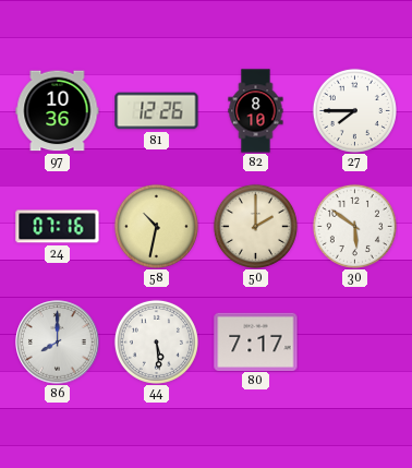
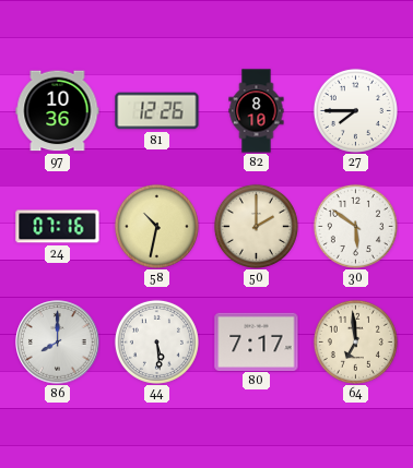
64: none -> 6:59
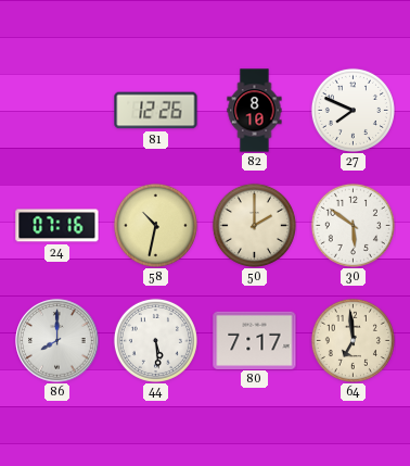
97: 10:36 -> none
27: 7:45 -> 7:49
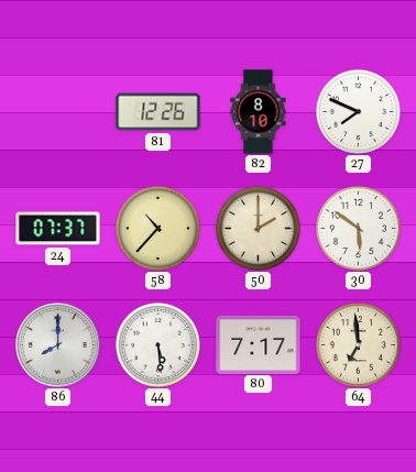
24: 07:16 -> 07:37
58: 10:32 -> 10:37
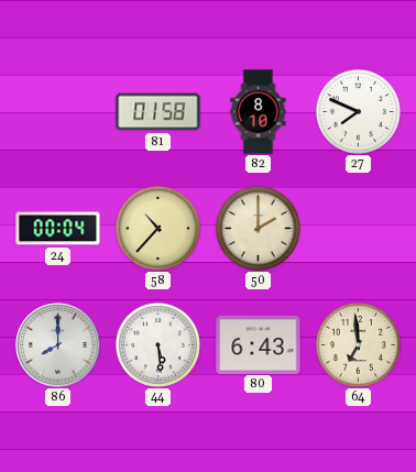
81: 12:26 -> 01:58
24: 07:37 -> 00:04
30: 5:51 -> none
80: 7:17 -> 6:43
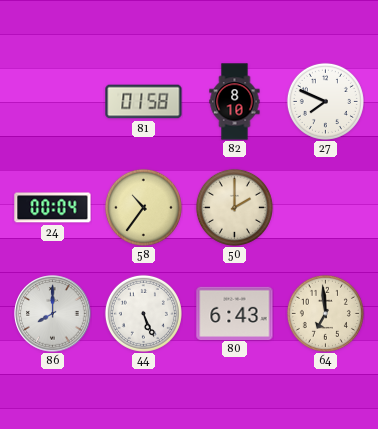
58: 10:37 -> 10:36
44: 5:29 -> 5:26
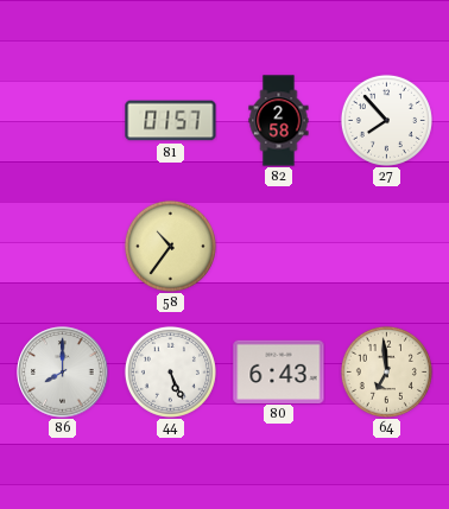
81: 01:58 -> 01:57
82: 8:10 -> 2:58
27: 7:49 -> 7:53
24: 00:04 -> none
50: 2:00 -> none
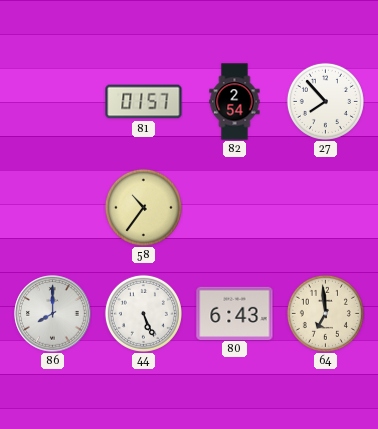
82: 2:58 -> 2:54
